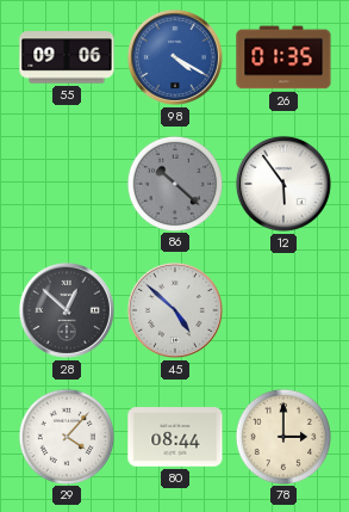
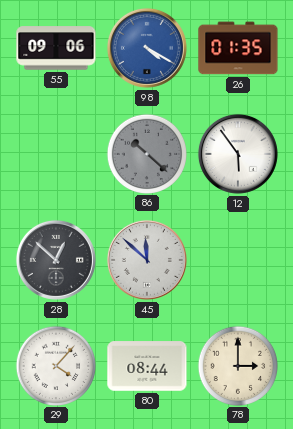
45: 4:52 -> 11:52
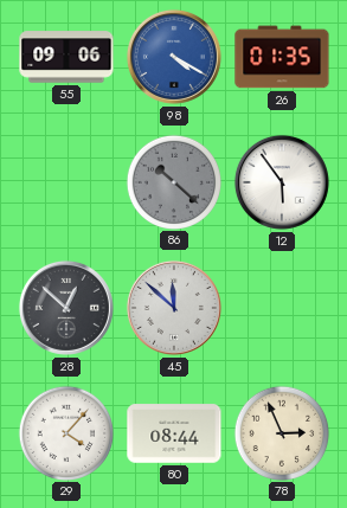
78: 3:00 -> 2:56
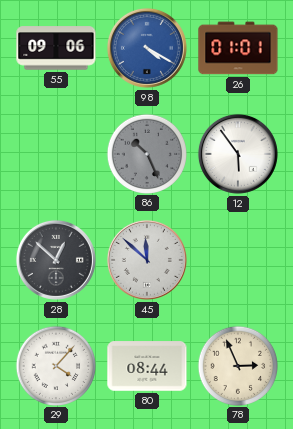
26: 01:35 -> 01:01
86: 10:22 -> 10:26
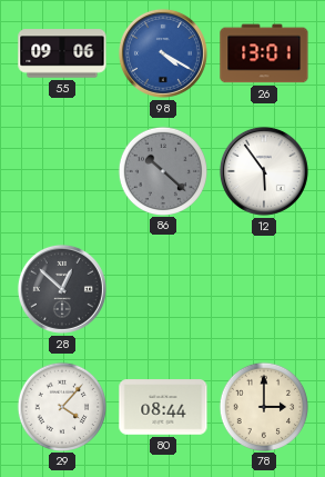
26: 01:01 -> 13:01
86: 10:26 -> 10:22
45: 11:52 -> none
78: 2:56 -> 3:00
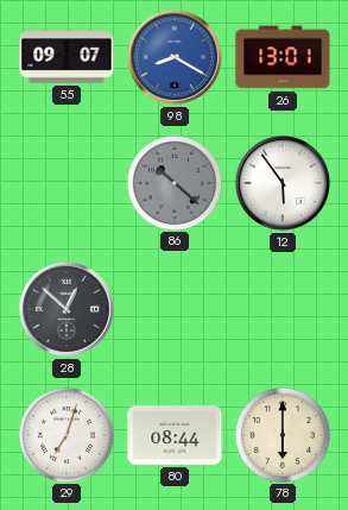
55: 09:06 -> 09:07
98: 4:20 -> 8:20
29: 4:07 -> 7:03
78: 3:00 -> 6:00
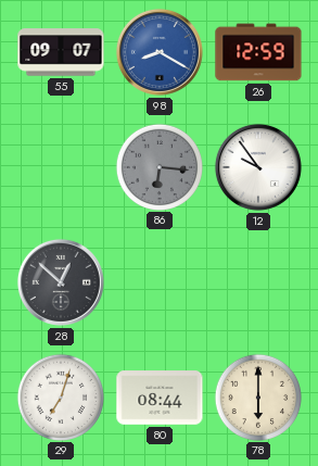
26: 13:01 -> 12:59
86: 10:22 -> 6:16
12: 5:54 -> 9:54
